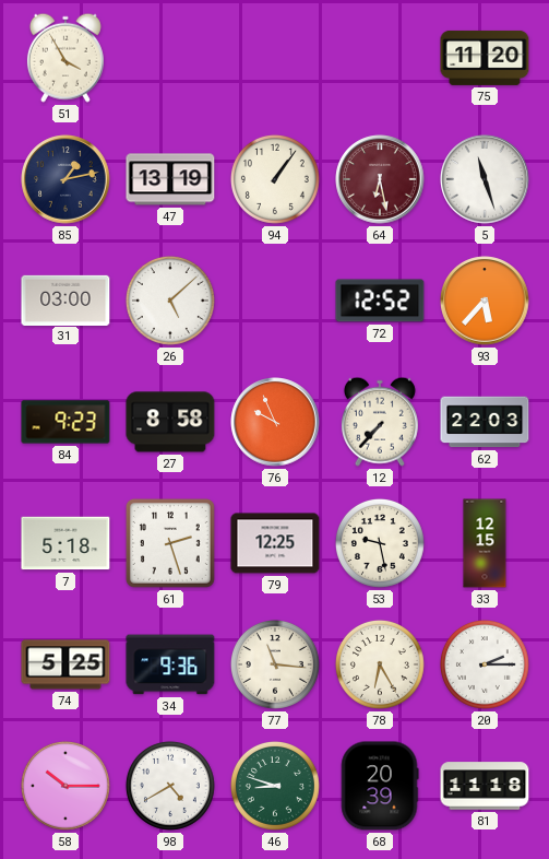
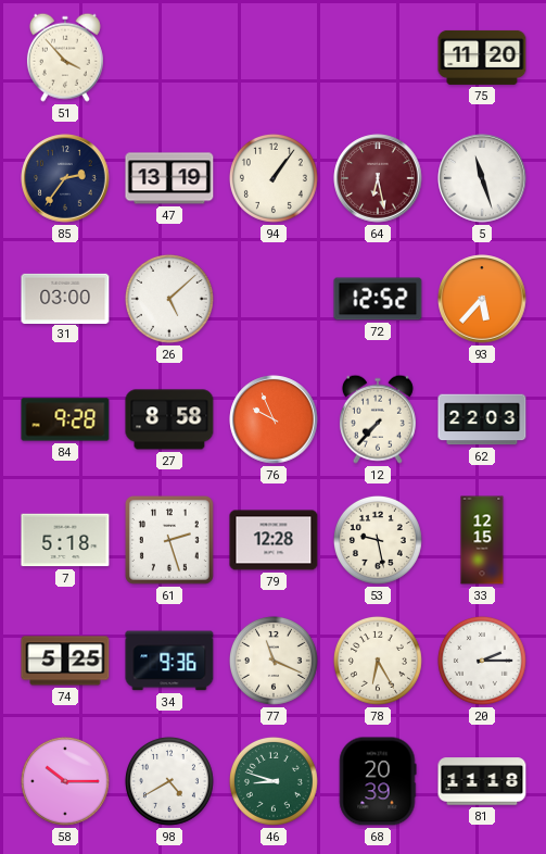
51: 3:55 -> 3:53
85: 1:13 -> 2:36
84: 9:23 -> 9:28
79: 12:25 -> 12:28
77: 11:16 -> 11:19
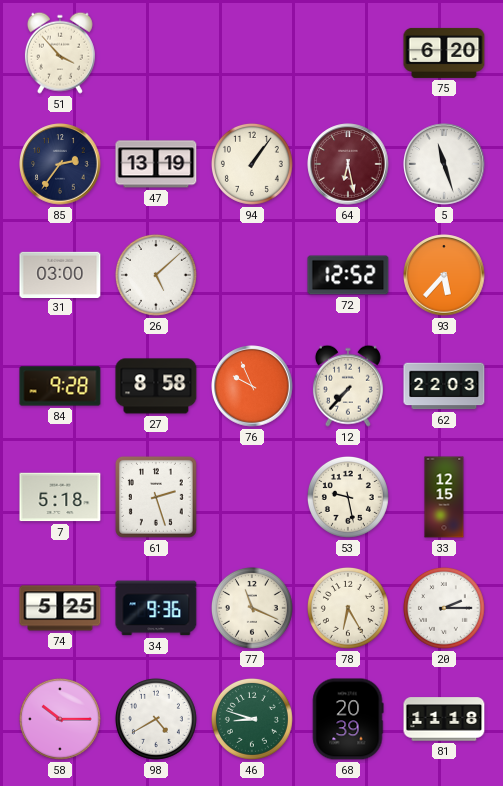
75: 11:20 -> 6:20
79: 12:28 -> none
